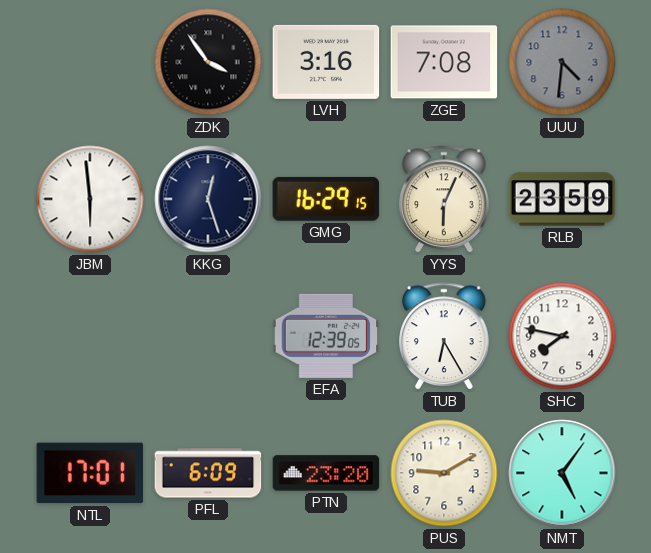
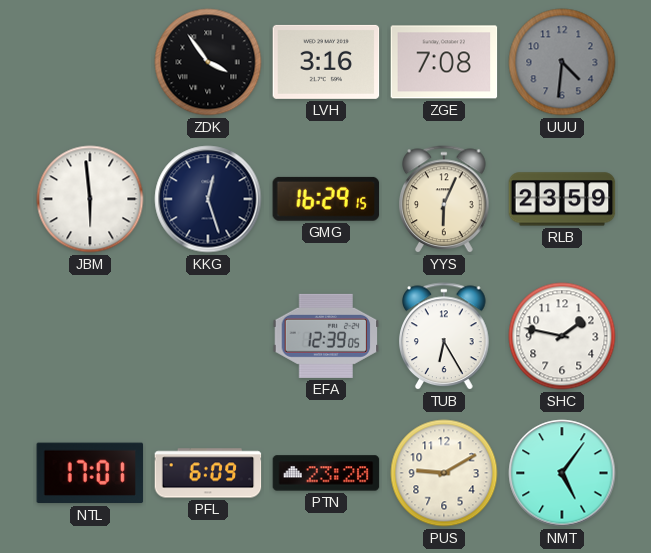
SHC: 7:47 -> 1:47
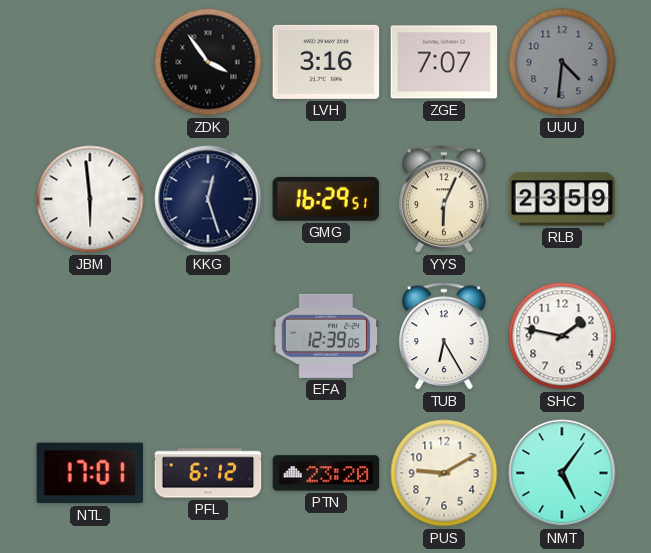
ZGE: 7:08 -> 7:07
GMG: 16:29:15 -> 16:29:51
PFL: 6:09 -> 6:12
